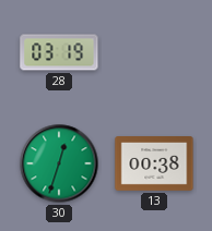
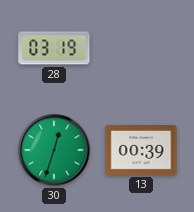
13: 00:38 -> 00:39
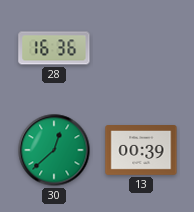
28: 03:19 -> 16:36
30: 12:33 -> 12:38
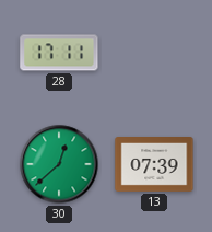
28: 16:36 -> 17:11
13: 00:39 -> 07:39
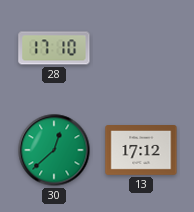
28: 17:11 -> 17:10
13: 07:39 -> 17:12
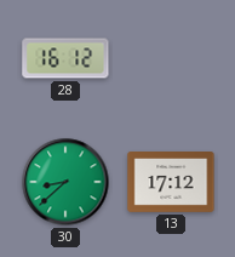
28: 17:10 -> 16:12
30: 12:38 -> 8:38
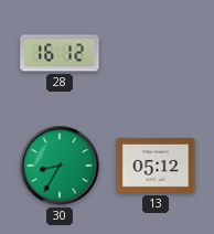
30: 8:38 -> 8:35
13: 17:12 -> 05:12
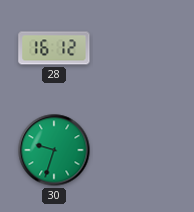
30: 8:35 -> 9:33
13: 05:12 -> none
